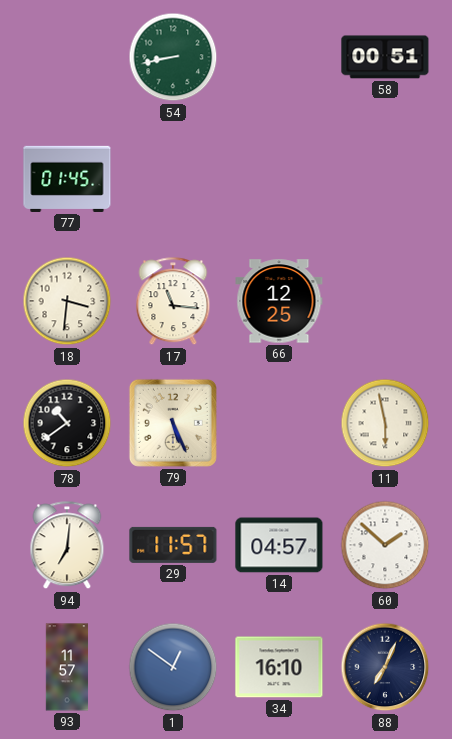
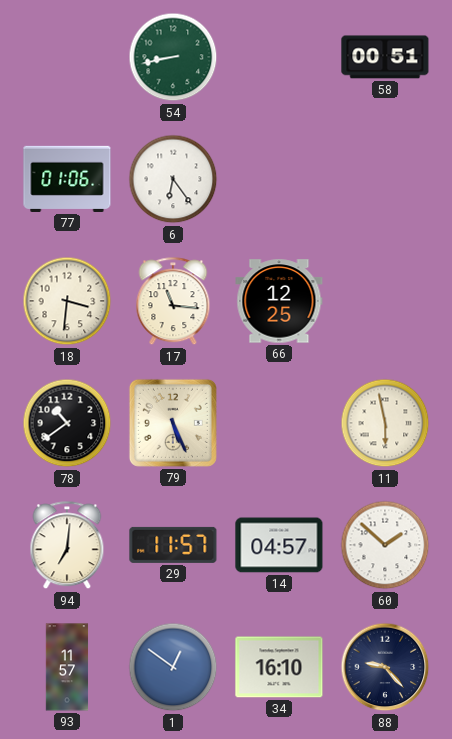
77: 01:45 -> 01:06
6: none -> 6:24
88: 7:04 -> 9:23
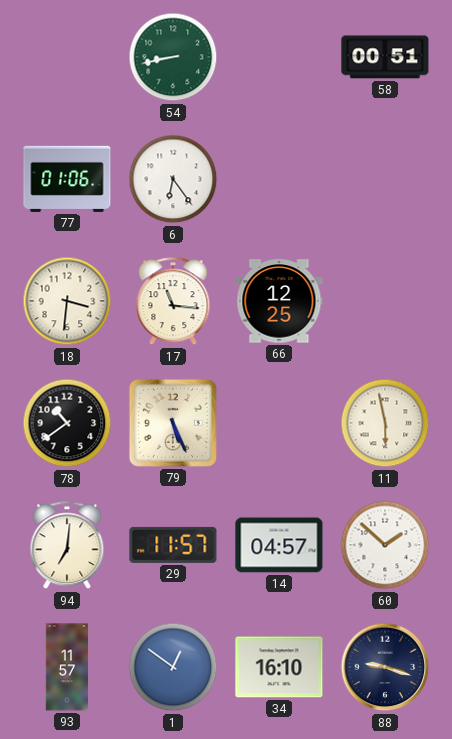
88: 9:23 -> 9:18
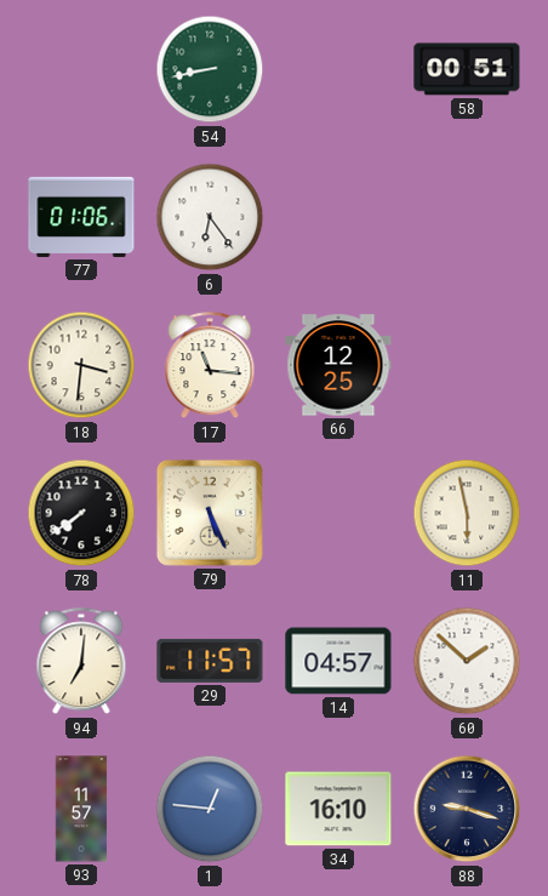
78: 10:39 -> 7:39
1: 12:51 -> 12:46
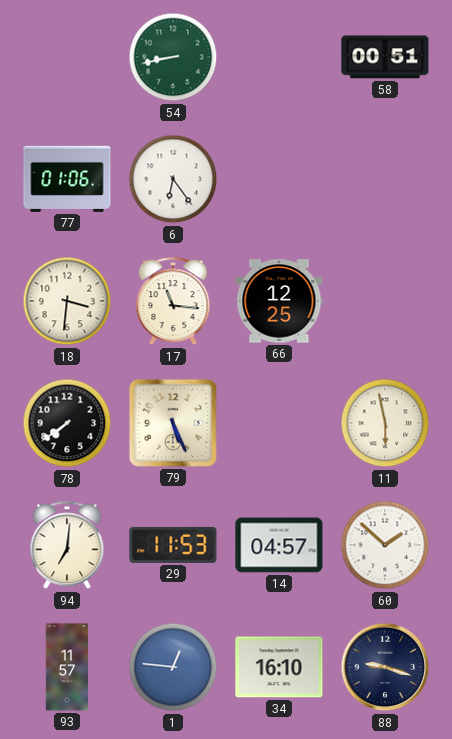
29: 11:57 -> 11:53
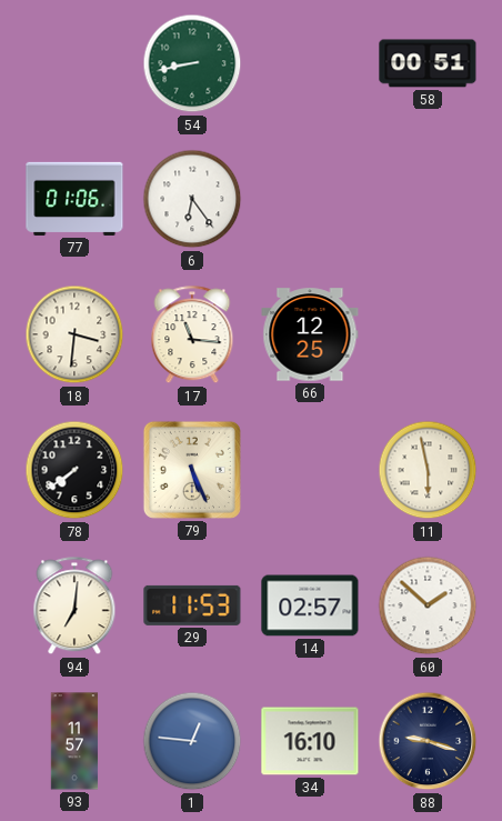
14: 04:57 -> 02:57
